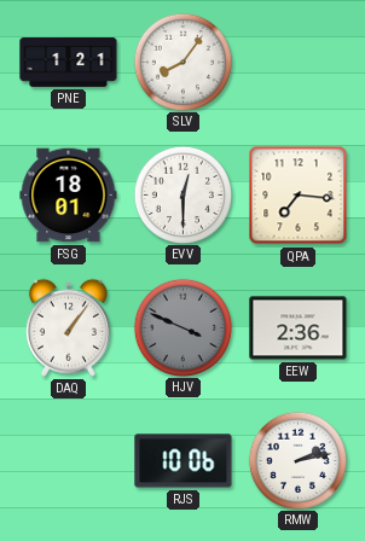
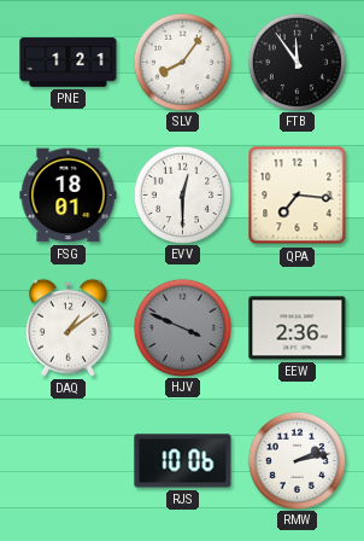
FTB: none -> 11:54
DAQ: 1:06 -> 1:09
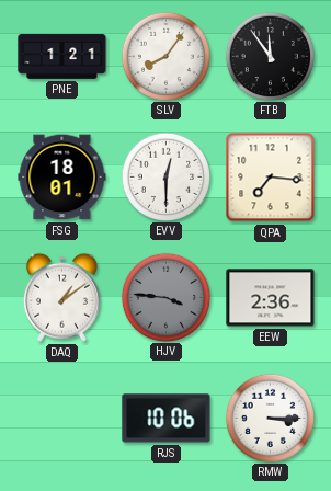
HJV: 3:49 -> 3:46
RMW: 2:13 -> 3:15
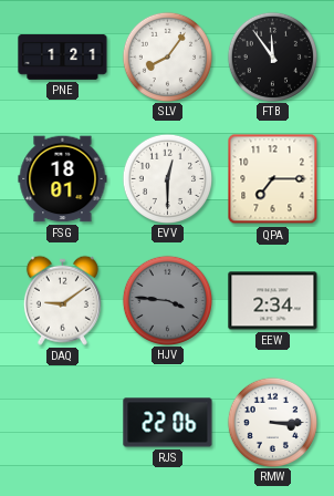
QPA: 7:16 -> 7:15
DAQ: 1:09 -> 9:09
EEW: 2:36 -> 2:34
RJS: 10:06 -> 22:06
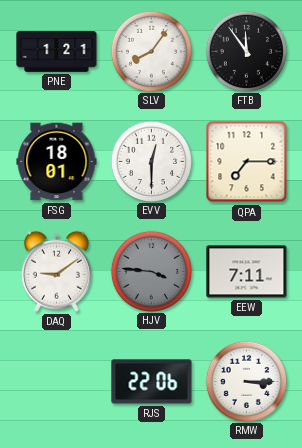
EEW: 2:34 -> 7:11
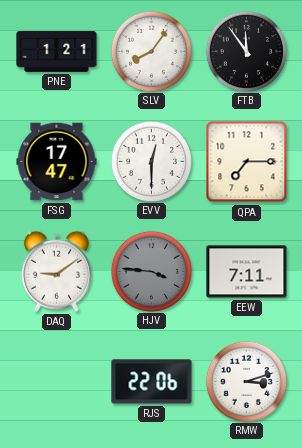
FSG: 18:01 -> 17:47
RMW: 3:15 -> 3:12
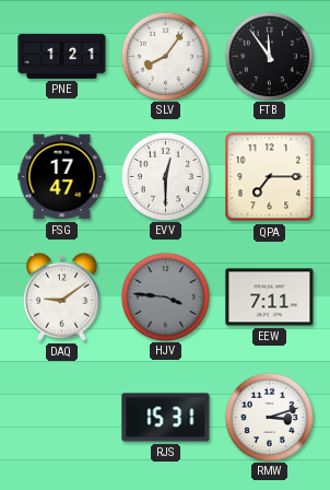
RJS: 22:06 -> 15:31
